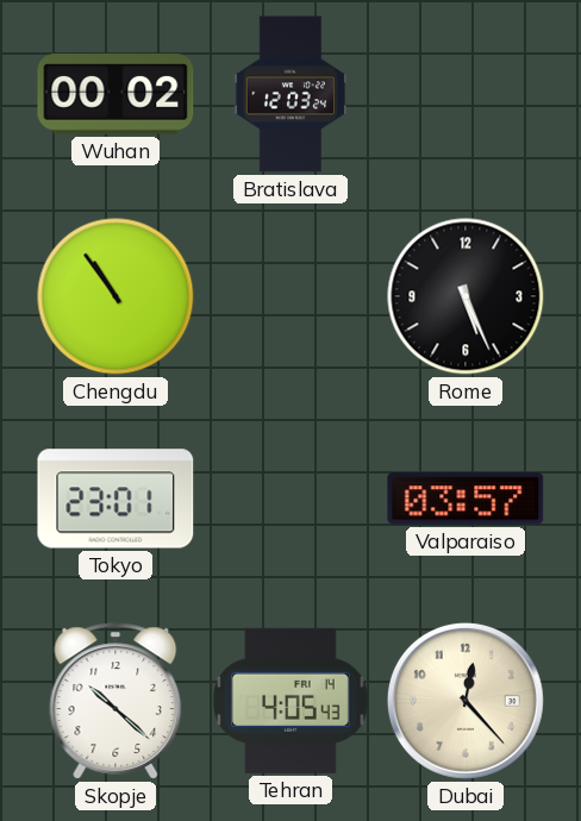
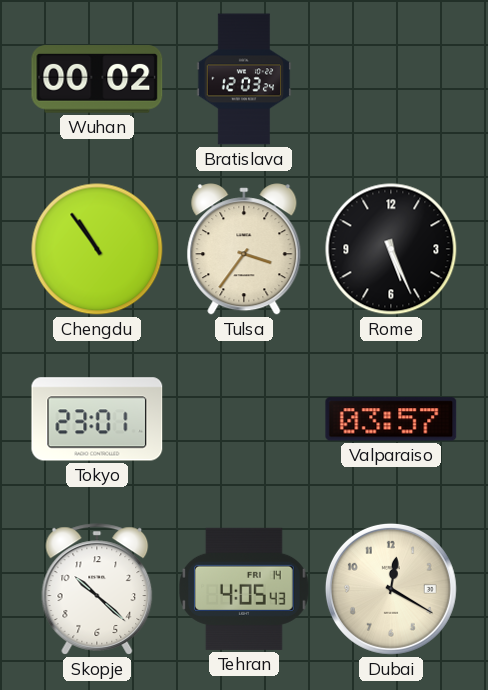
Tulsa: none -> 3:36
Dubai: 12:23 -> 12:20
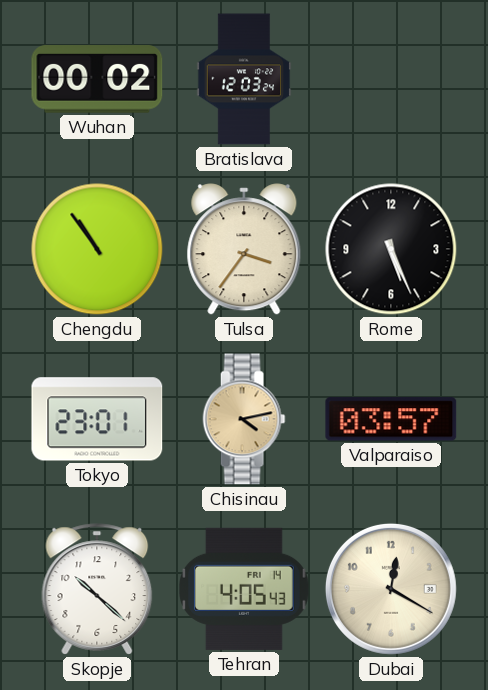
Chisinau: none -> 4:13
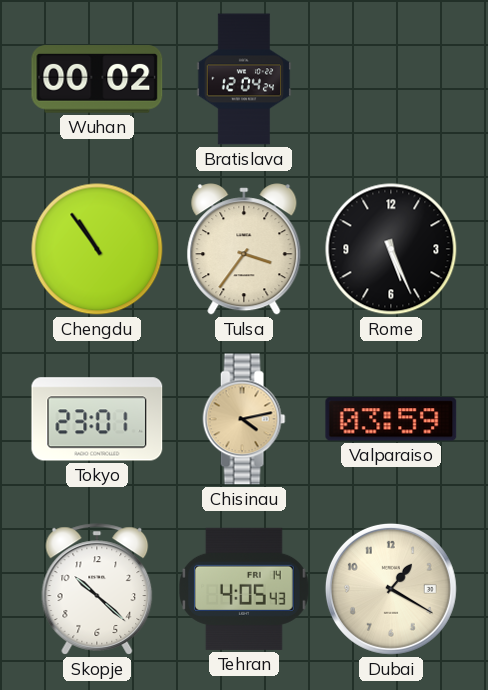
Bratislava: 12:03 -> 12:04
Valparaiso: 03:57 -> 03:59
Dubai: 12:20 -> 1:20
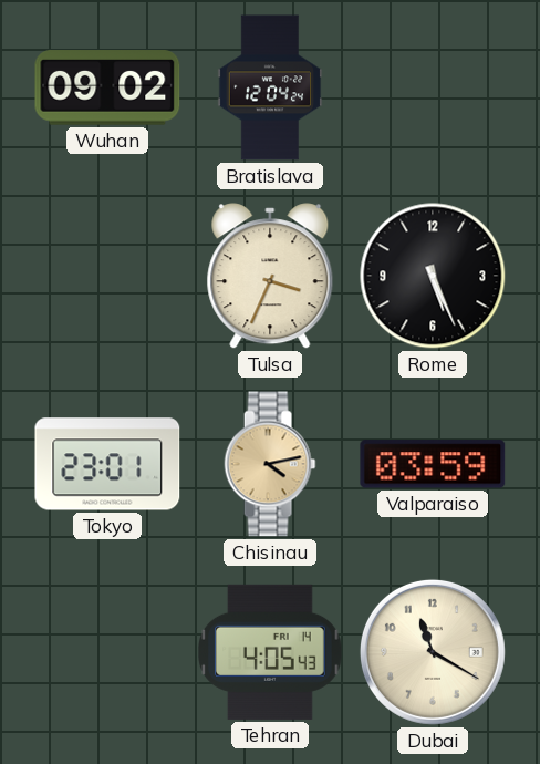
Wuhan: 00:02 -> 09:02
Chengdu: 10:54 -> none
Tulsa: 3:36 -> 3:34
Skopje: 10:22 -> none
Dubai: 1:20 -> 11:20
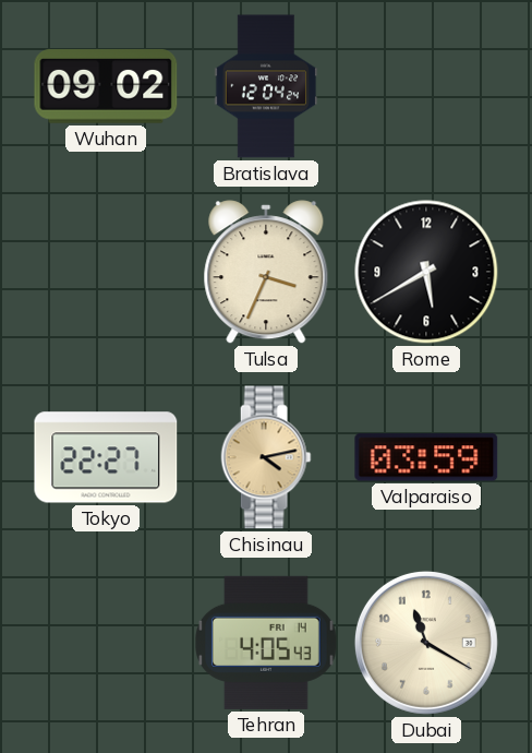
Rome: 5:26 -> 5:40
Tokyo: 23:01 -> 22:27
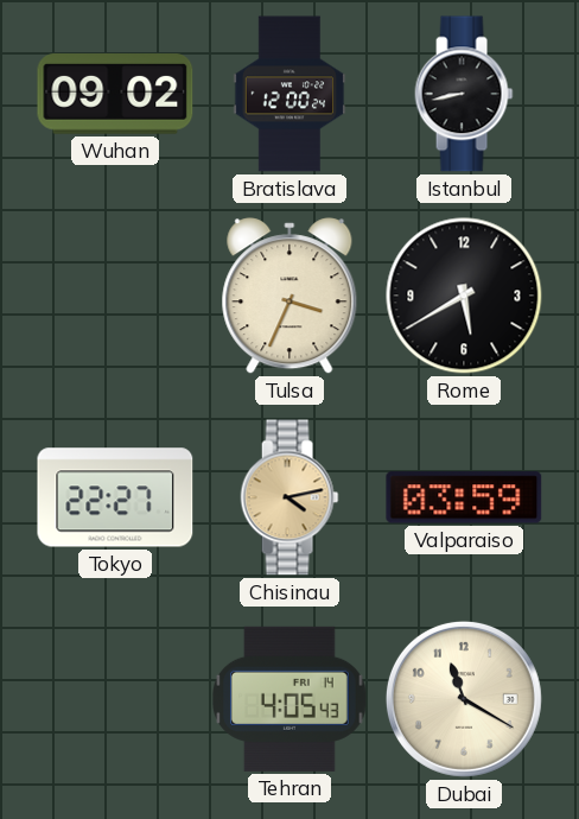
Bratislava: 12:04 -> 12:00
Istanbul: none -> 8:43
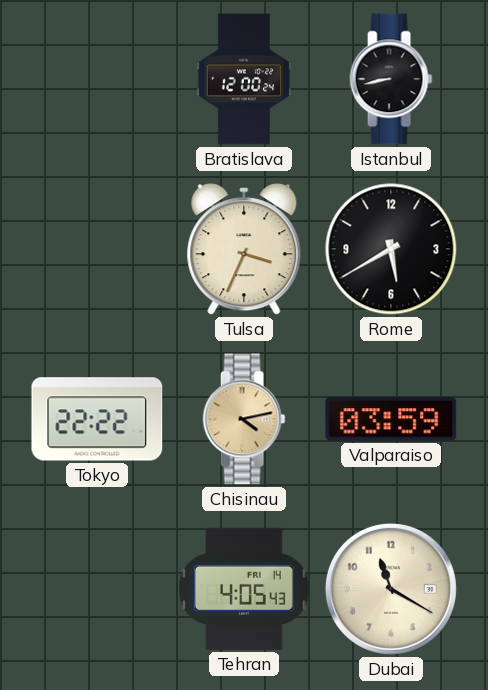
Wuhan: 09:02 -> none
Tokyo: 22:27 -> 22:22
